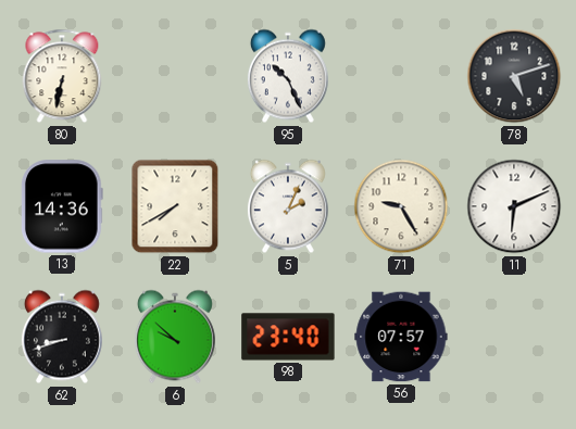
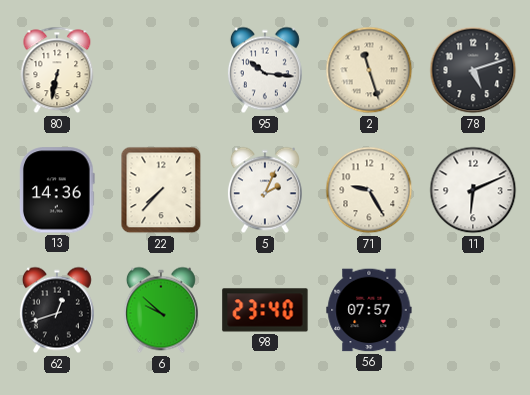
95: 10:26 -> 10:16
2: none -> 11:27
22: 7:40 -> 7:37
62: 8:42 -> 12:42
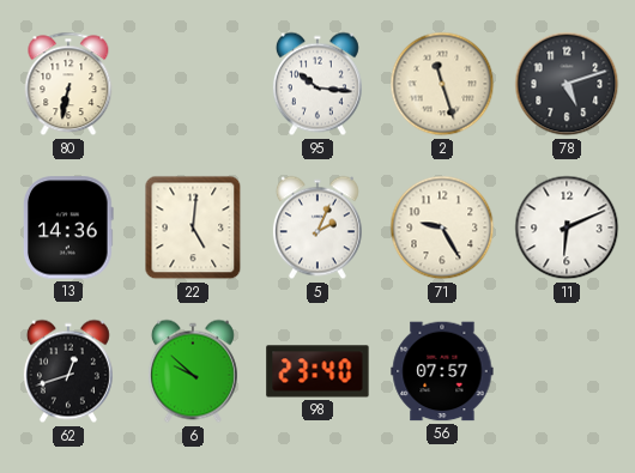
22: 7:37 -> 5:01
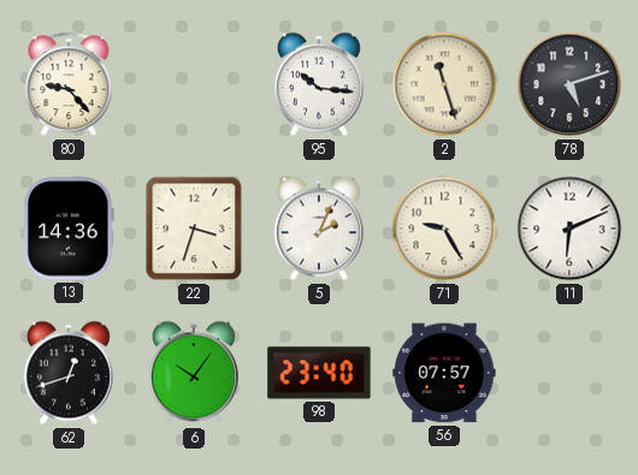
80: 6:32 -> 9:23
22: 5:01 -> 3:33
6: 9:52 -> 10:06
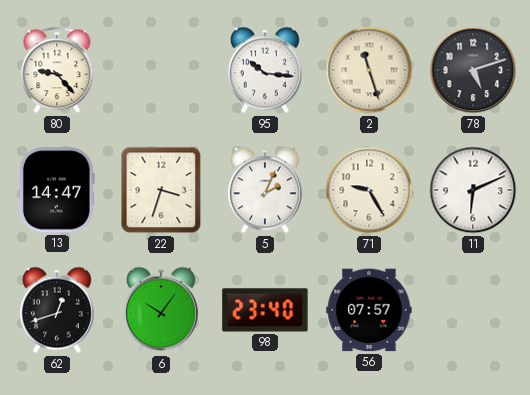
13: 14:36 -> 14:47
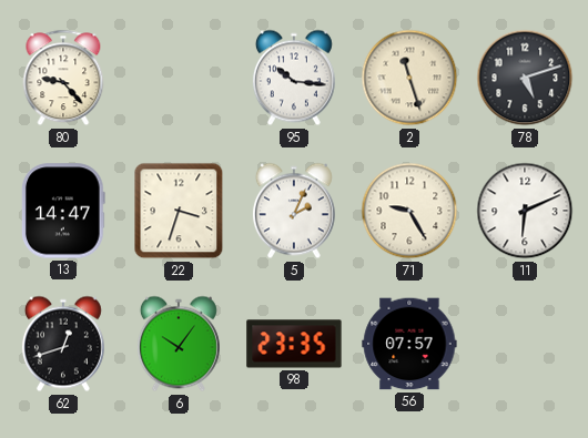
98: 23:40 -> 23:35
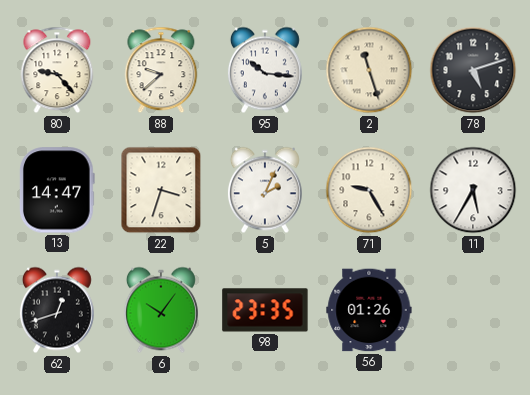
88: none -> 9:38
11: 6:11 -> 5:35
56: 07:57 -> 01:26
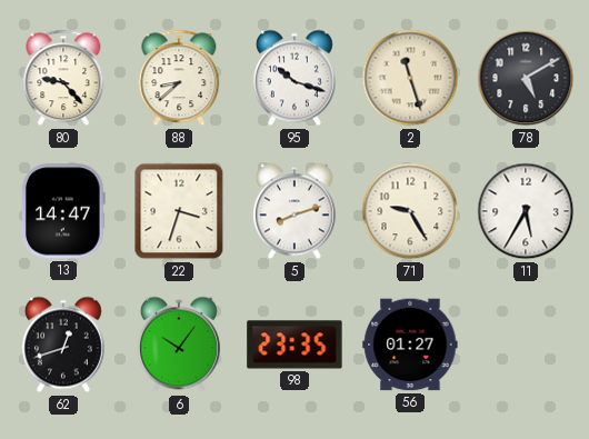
88: 9:38 -> 8:38
95: 10:16 -> 10:18
78: 5:12 -> 5:10
5: 2:04 -> 8:12
56: 01:26 -> 01:27
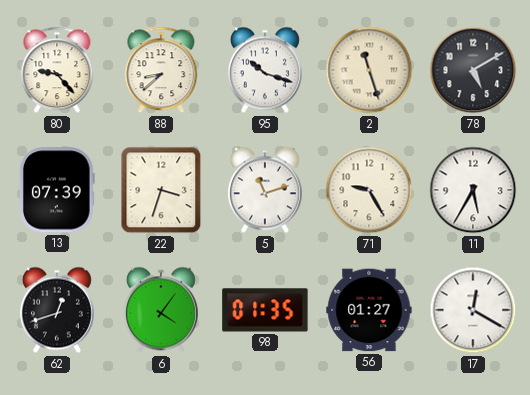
13: 14:47 -> 07:39
5: 8:12 -> 11:12
6: 10:06 -> 4:06
98: 23:35 -> 01:35
17: none -> 12:20
